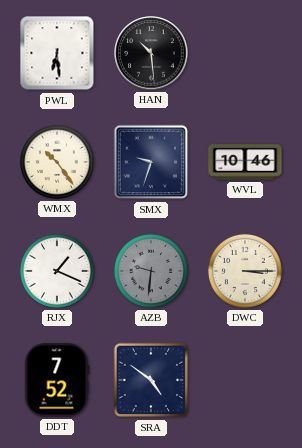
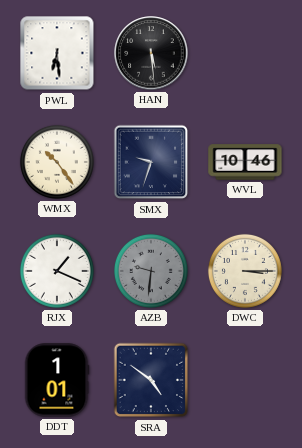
HAN: 10:29 -> 5:29
DDT: 7:52 -> 1:01
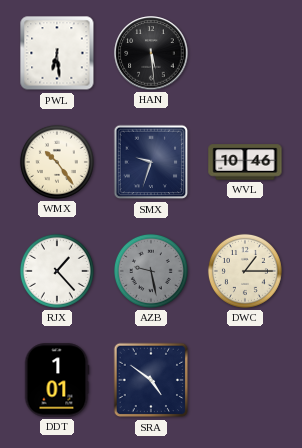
RJX: 1:19 -> 1:23
AZB: 9:31 -> 9:28
DWC: 3:15 -> 1:15
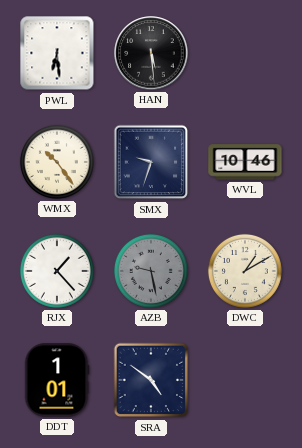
DWC: 1:15 -> 1:10
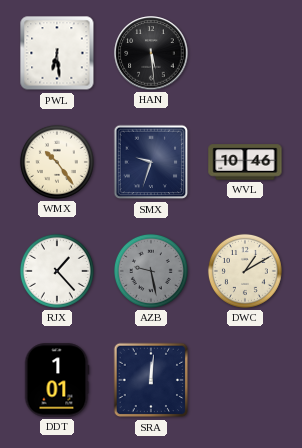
SRA: 4:51 -> 12:01
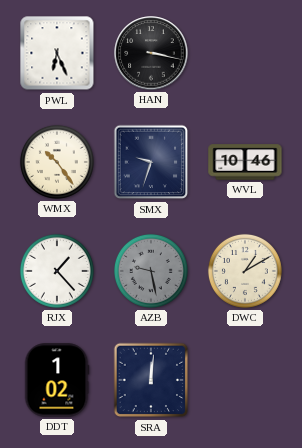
PWL: 6:29 -> 6:26
HAN: 5:29 -> 3:17
DDT: 1:01 -> 1:02
